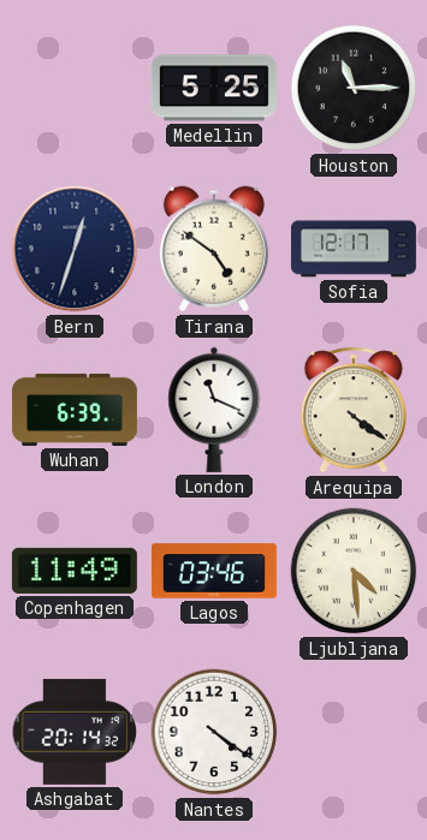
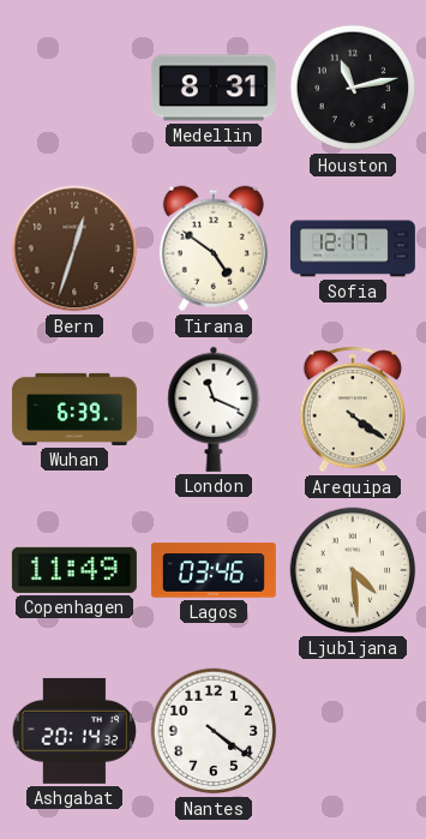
Medellin: 5:25 -> 8:31
Houston: 11:15 -> 11:13
Bern dial: navy -> brown
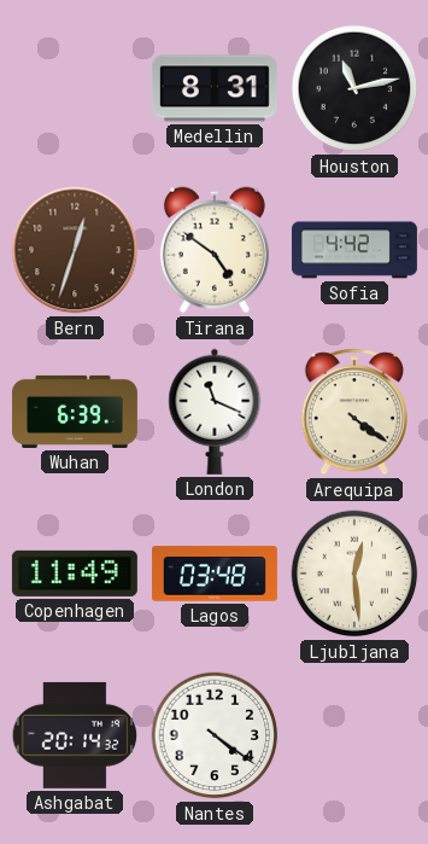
Sofia: 12:17 -> 4:42
Lagos: 03:46 -> 03:48
Ljubljana: 4:29 -> 12:29
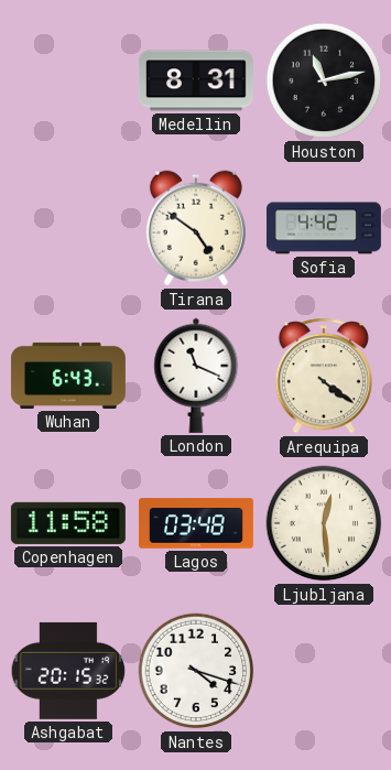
Bern: 12:33 -> none
Wuhan: 6:39 -> 6:43
Copenhagen: 11:49 -> 11:58
Ashgabat: 20:14 -> 20:15
Nantes: 4:21 -> 4:18
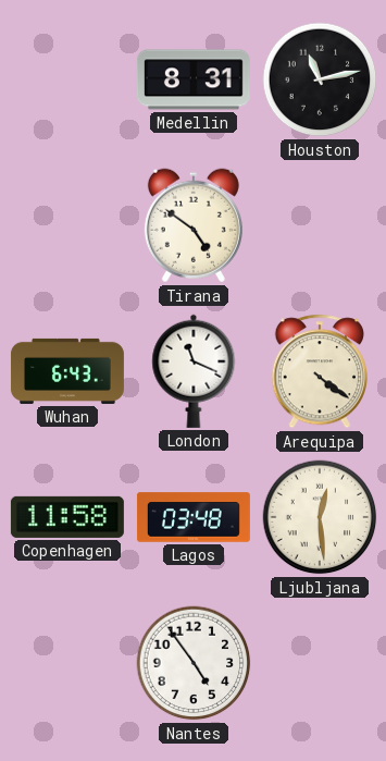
Sofia: 4:42 -> none
Ashgabat: 20:15 -> none
Nantes: 4:18 -> 4:54
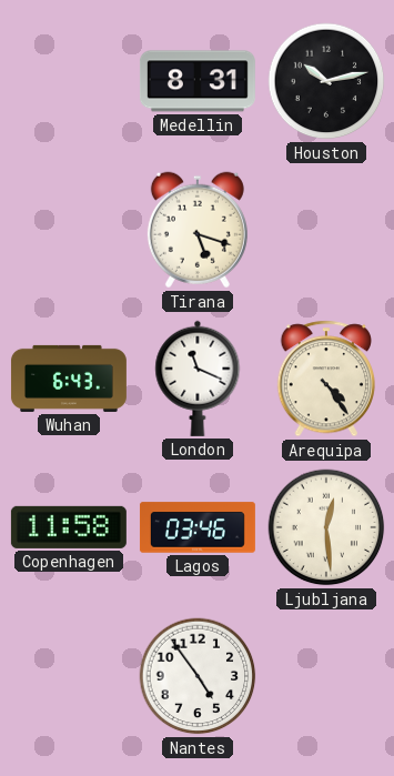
Houston: 11:13 -> 10:13
Tirana: 4:51 -> 5:18
Arequipa: 4:21 -> 4:24
Lagos: 03:48 -> 03:46
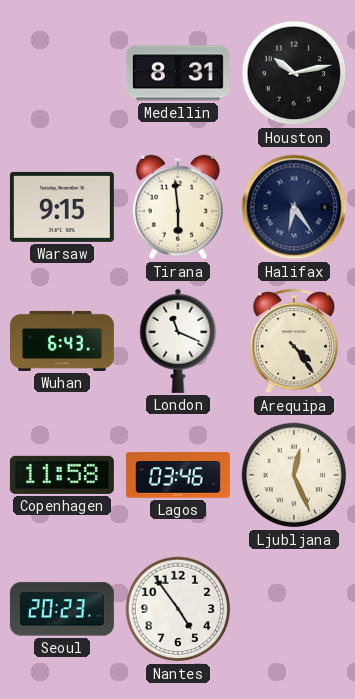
Warsaw: none -> 9:15
Tirana: 5:18 -> 5:59
Halifax: none -> 6:24
Ljubljana: 12:29 -> 12:26
Seoul: none -> 20:23
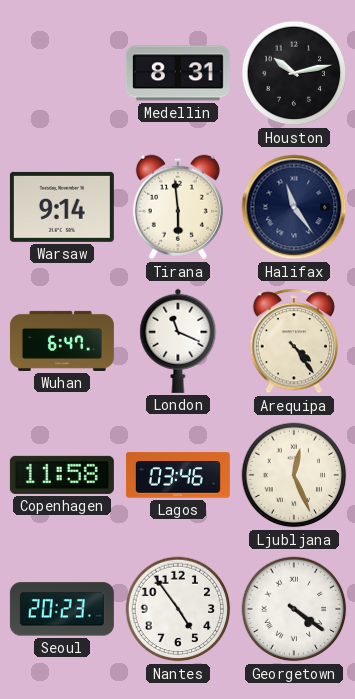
Warsaw: 9:15 -> 9:14
Halifax: 6:24 -> 11:24
Wuhan: 6:43 -> 6:47
Georgetown: none -> 4:21
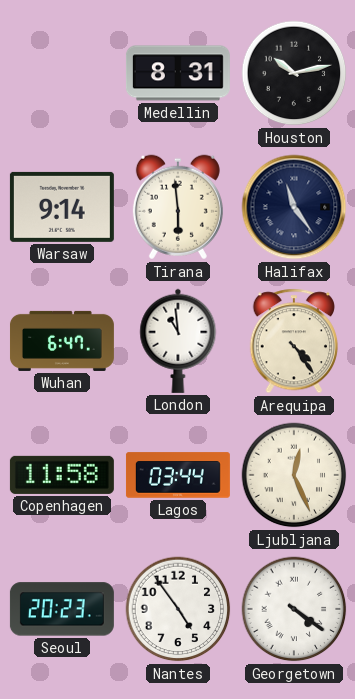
London: 11:19 -> 10:59
Lagos: 03:46 -> 03:44
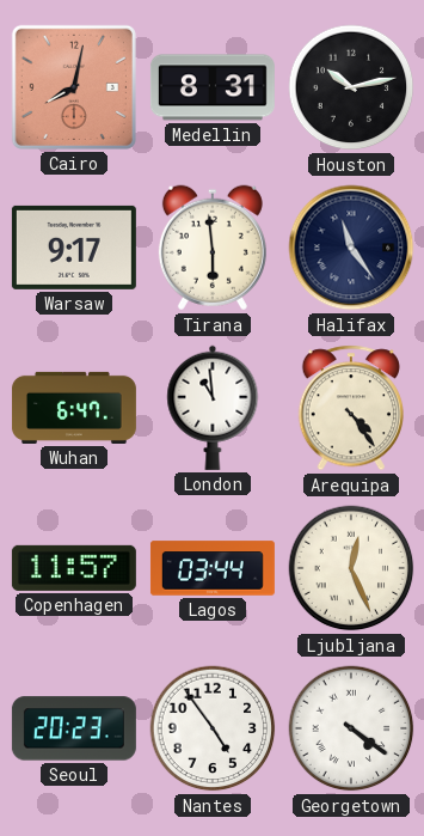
Cairo: none -> 8:02
Warsaw: 9:14 -> 9:17
Copenhagen: 11:58 -> 11:57
